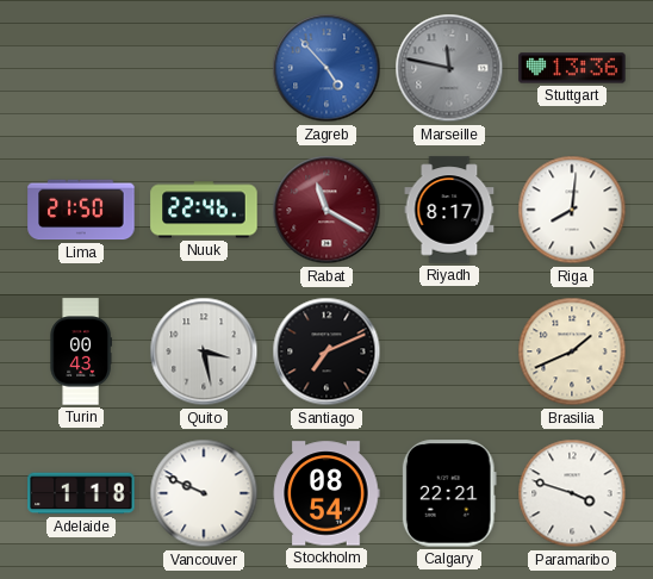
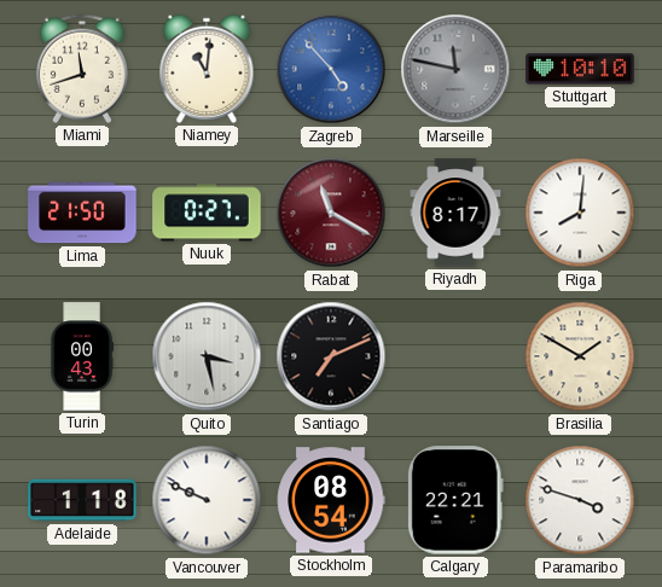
Miami: none -> 11:42
Niamey: none -> 11:01
Stuttgart: 13:36 -> 10:10
Nuuk: 22:46 -> 0:27
Brasilia: 1:41 -> 1:50
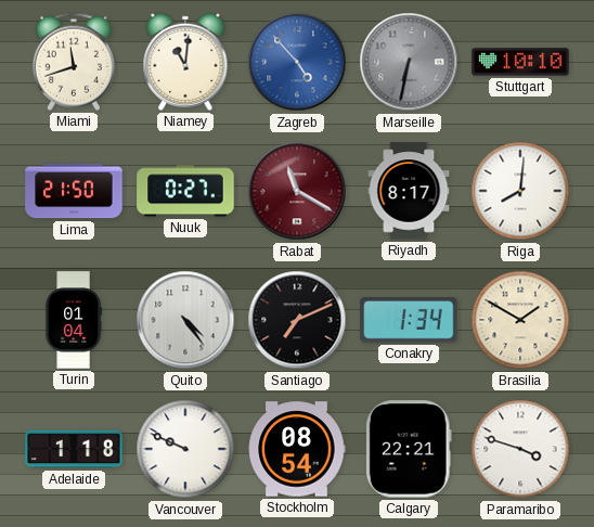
Marseille: 11:47 -> 6:32
Turin: 00:43 -> 01:04
Quito: 3:28 -> 4:24
Conakry: none -> 1:34
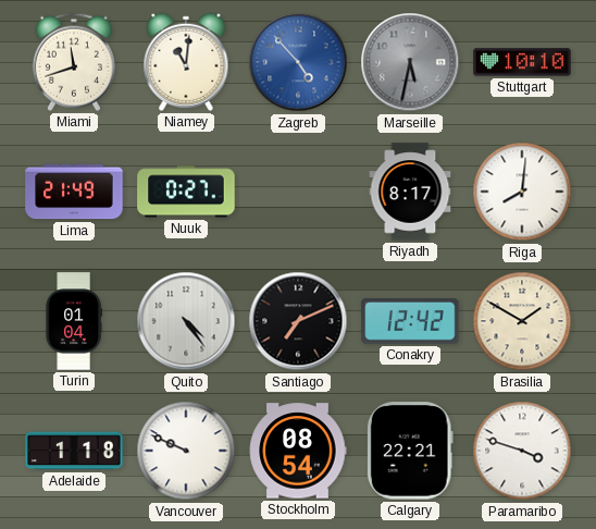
Marseille: 6:32 -> 5:32
Lima: 21:50 -> 21:49
Rabat: 11:20 -> none
Conakry: 1:34 -> 12:42
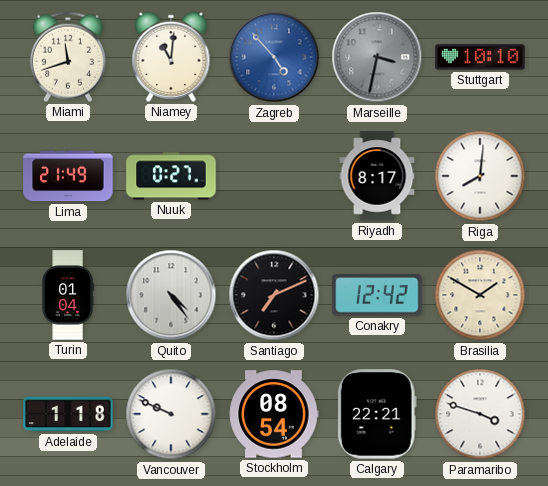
Marseille: 5:32 -> 3:32
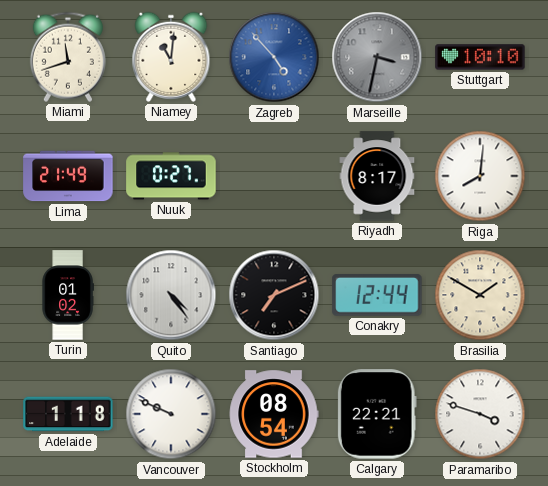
Turin: 01:04 -> 01:02
Conakry: 12:42 -> 12:44
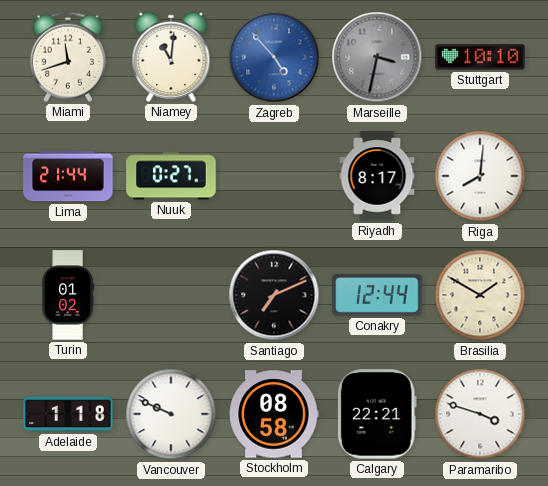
Lima: 21:49 -> 21:44
Quito: 4:24 -> none
Stockholm: 08:54 -> 08:58
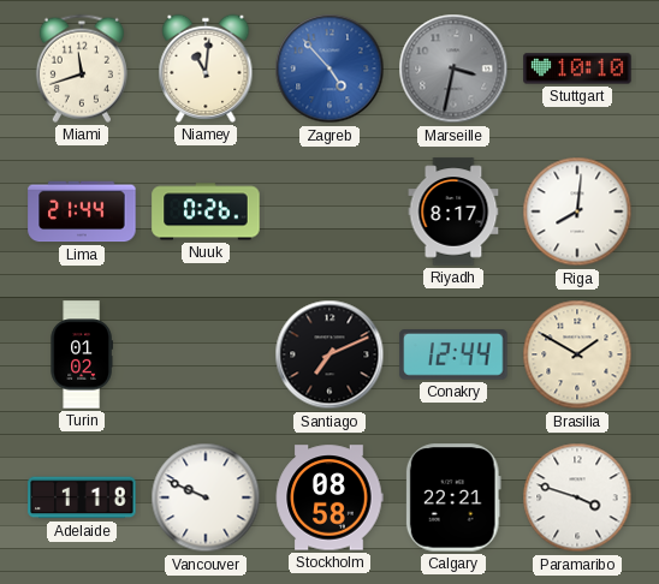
Nuuk: 0:27 -> 0:26
